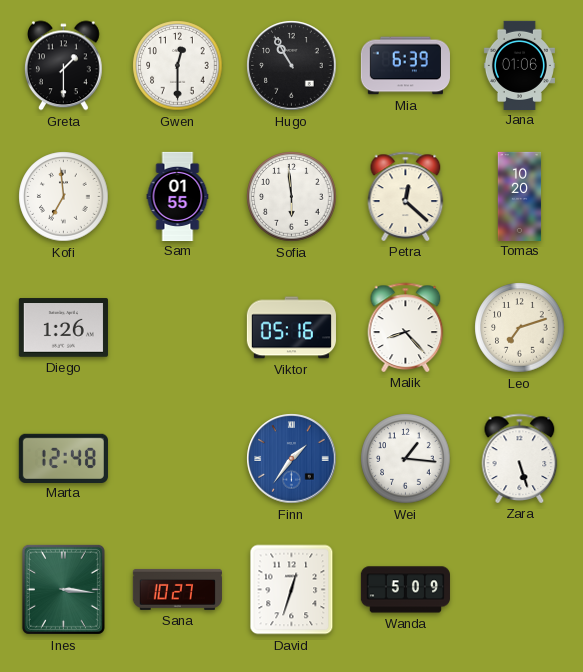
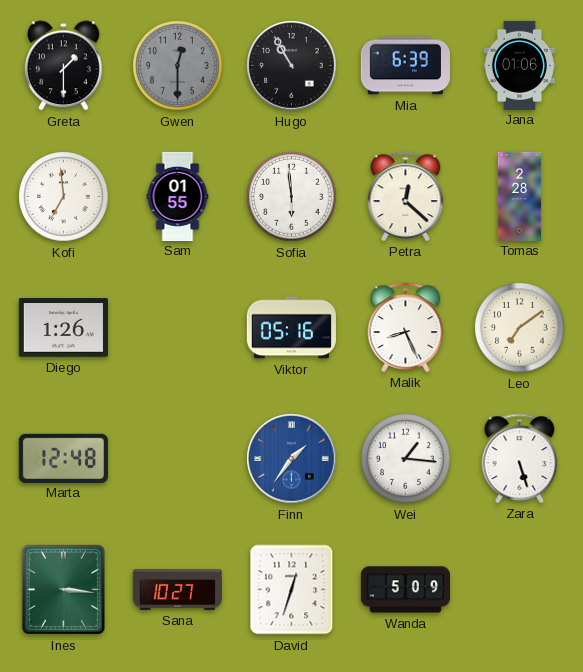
Gwen dial: white -> grey
Tomas: 10:20 -> 2:28
Malik: 8:23 -> 8:26
Leo: 7:12 -> 7:09
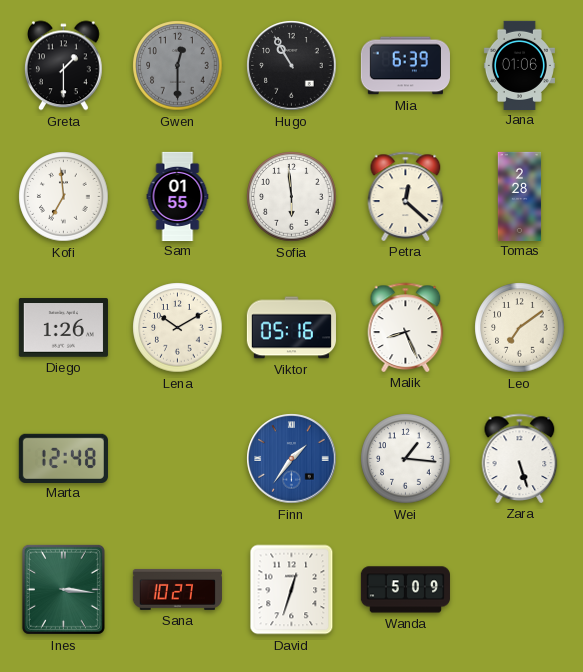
Lena: none -> 10:10
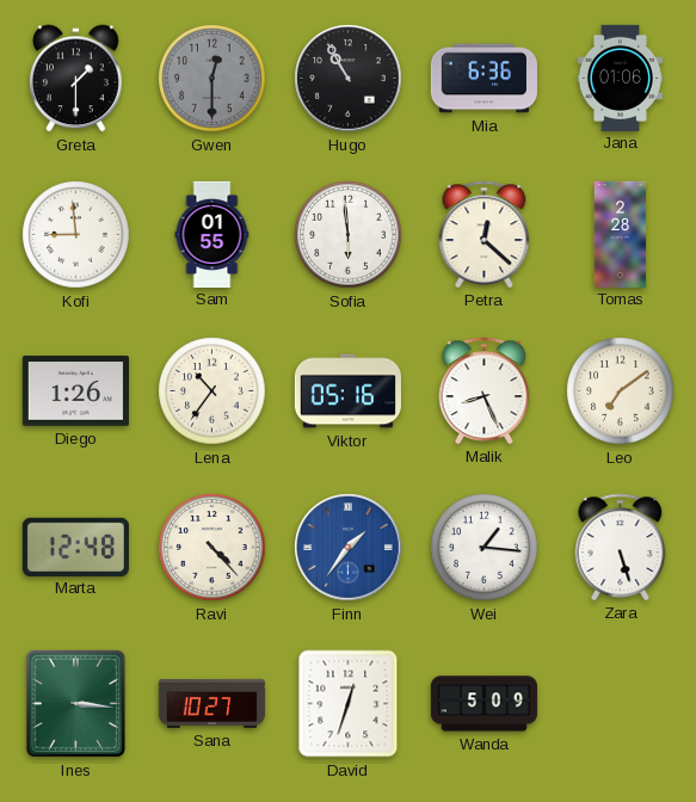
Mia: 6:39 -> 6:36
Kofi: 6:59 -> 8:59
Lena: 10:10 -> 10:36
Ravi: none -> 4:23
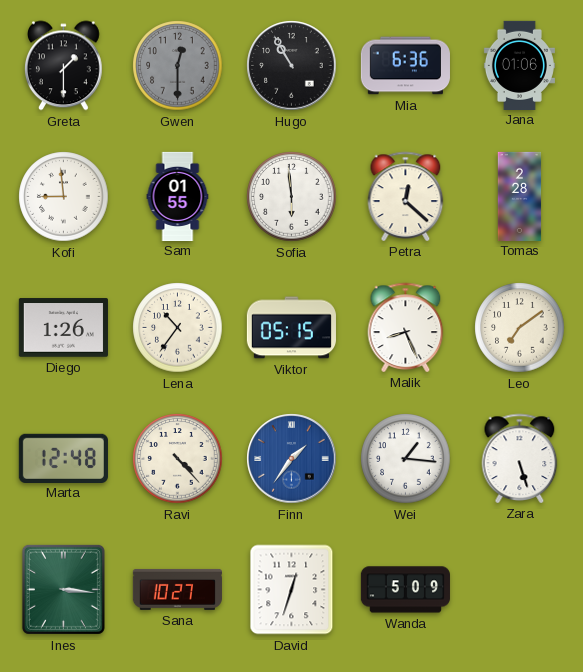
Viktor: 05:16 -> 05:15
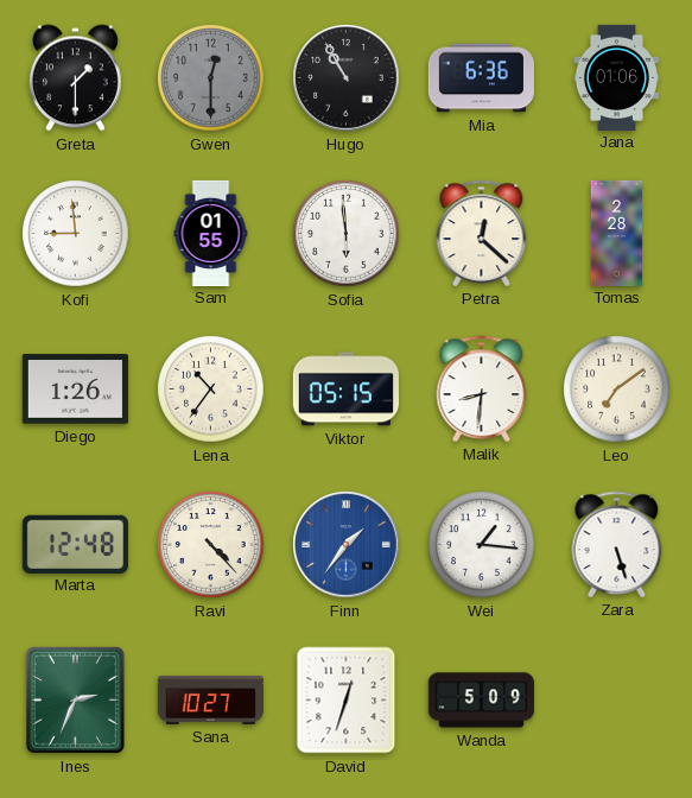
Malik: 8:26 -> 8:31
Ines: 3:16 -> 2:34
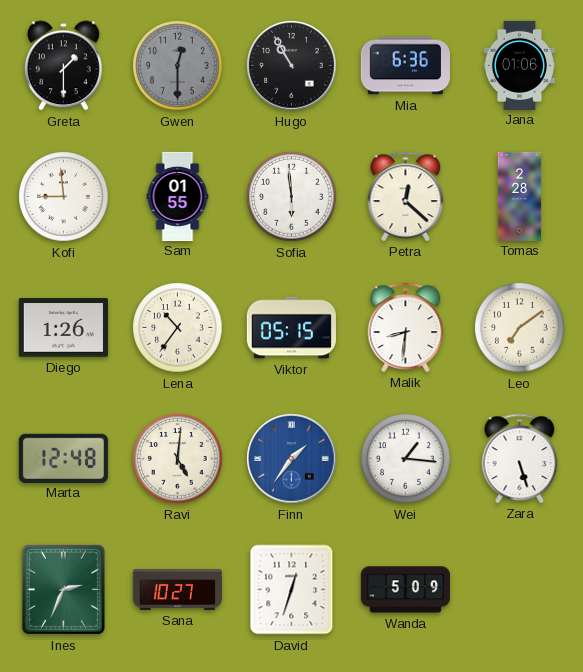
Ravi: 4:23 -> 5:01
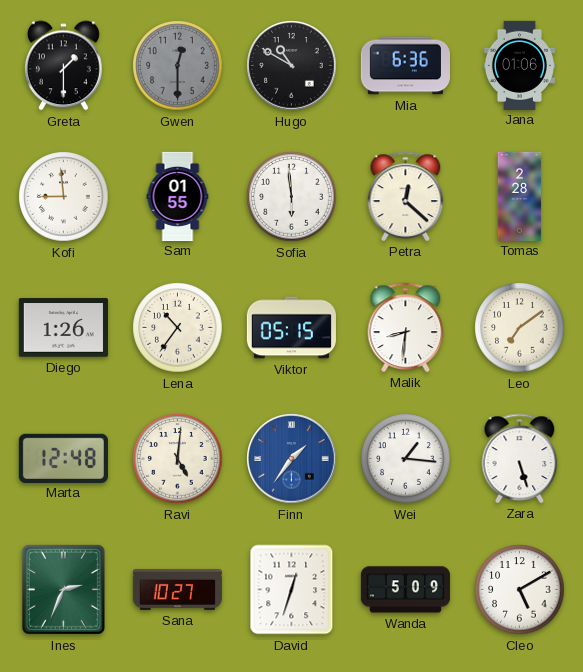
Hugo: 10:55 -> 10:50
Cleo: none -> 5:10
